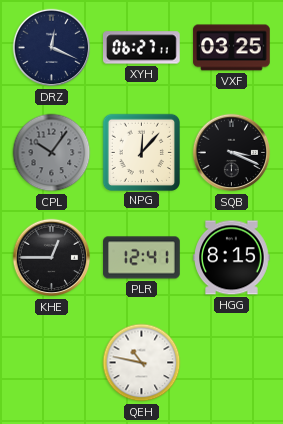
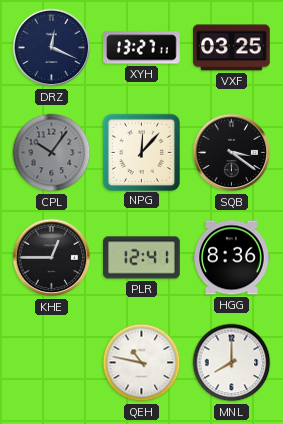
XYH: 06:27 -> 13:27
SQB: 3:19 -> 3:21
HGG: 8:15 -> 8:36
MNL: none -> 8:00
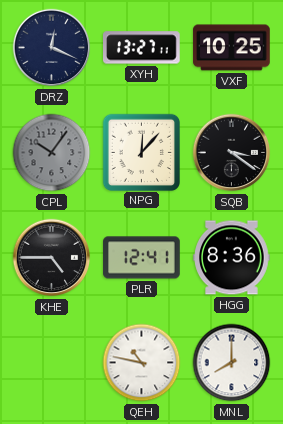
VXF: 03:25 -> 10:25
KHE: 12:45 -> 4:45
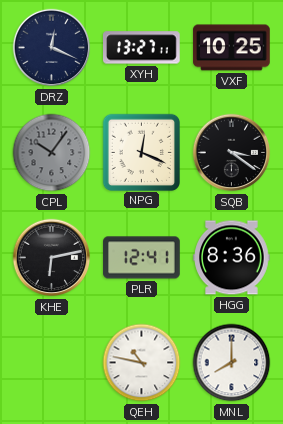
NPG: 12:07 -> 12:19
KHE: 4:45 -> 6:13
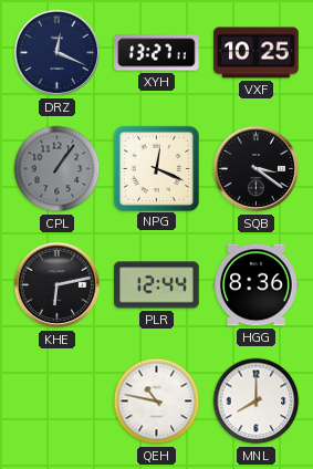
CPL: 10:06 -> 1:06
PLR: 12:41 -> 12:44
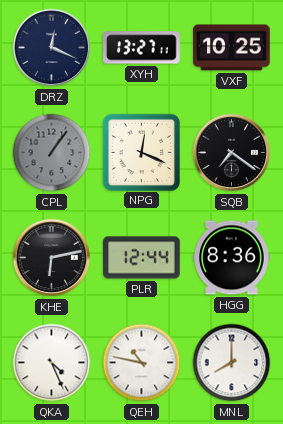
SQB: 3:21 -> 7:21
QKA: none -> 4:26
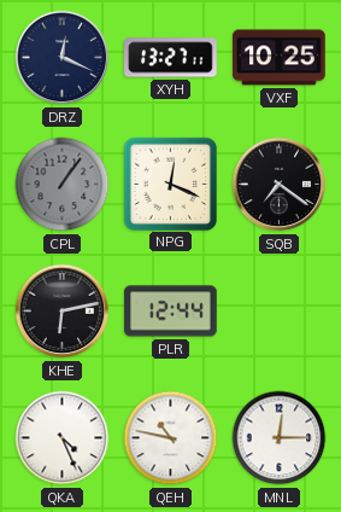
HGG: 8:36 -> none
MNL: 8:00 -> 12:15
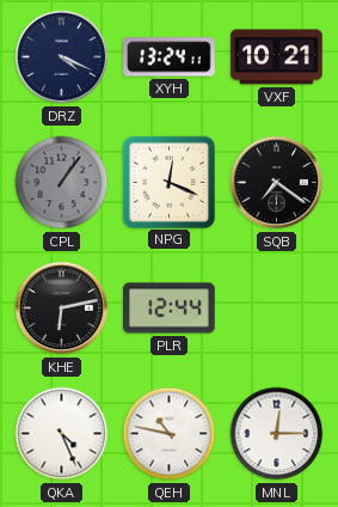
DRZ: 12:19 -> 4:19
XYH: 13:27 -> 13:24
VXF: 10:25 -> 10:21
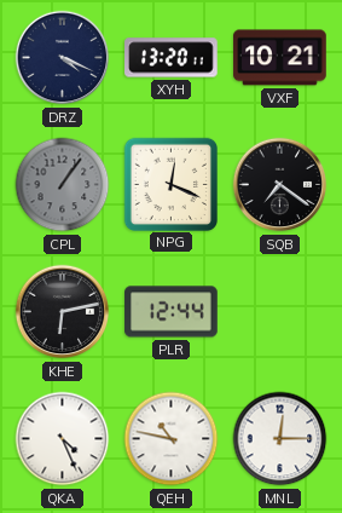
XYH: 13:24 -> 13:20
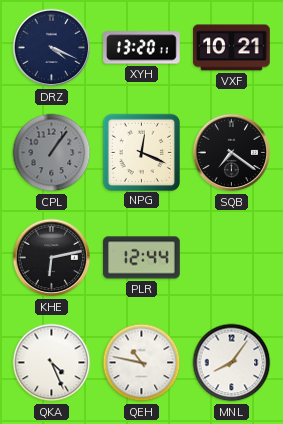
MNL: 12:15 -> 8:06
